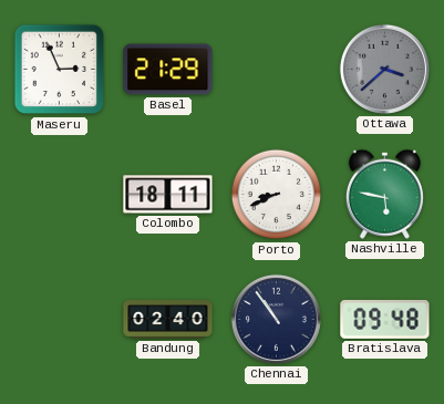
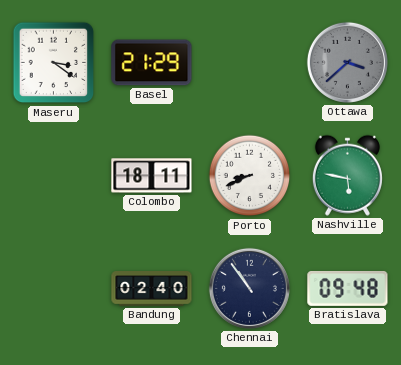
Maseru: 2:56 -> 3:21
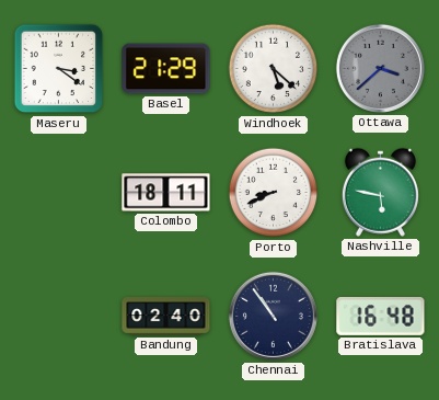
Windhoek: none -> 5:22
Bratislava: 09:48 -> 16:48
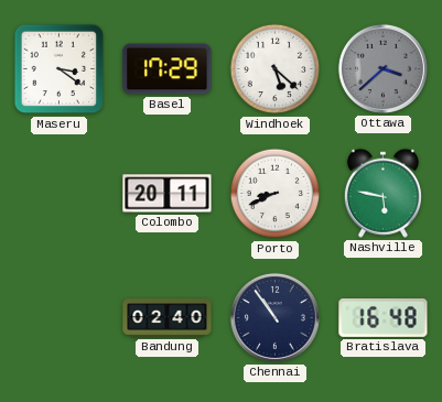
Basel: 21:29 -> 17:29
Colombo: 18:11 -> 20:11
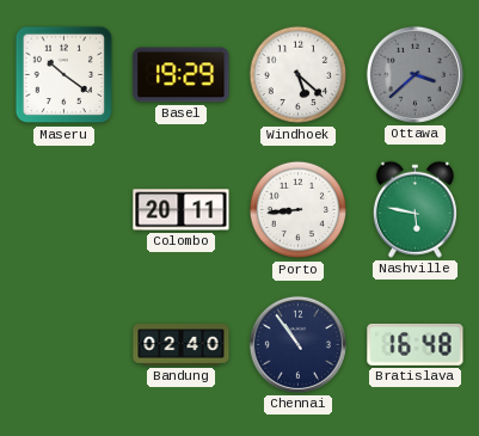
Maseru: 3:21 -> 10:21
Basel: 17:29 -> 19:29
Porto: 8:41 -> 8:44
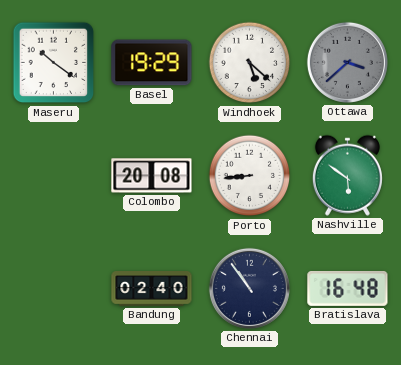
Colombo: 20:11 -> 20:08
Nashville: 5:47 -> 5:51
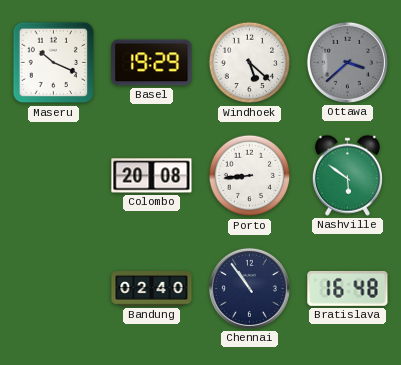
Maseru: 10:21 -> 10:19
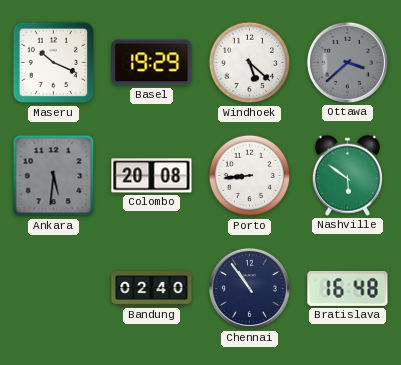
Ankara: none -> 5:31
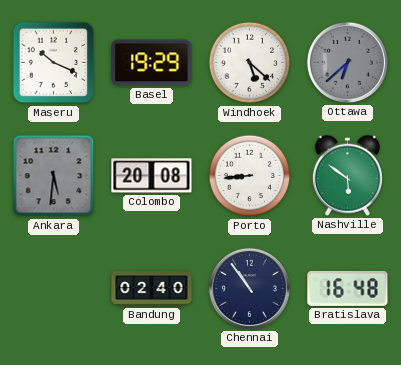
Ottawa: 3:38 -> 6:38
